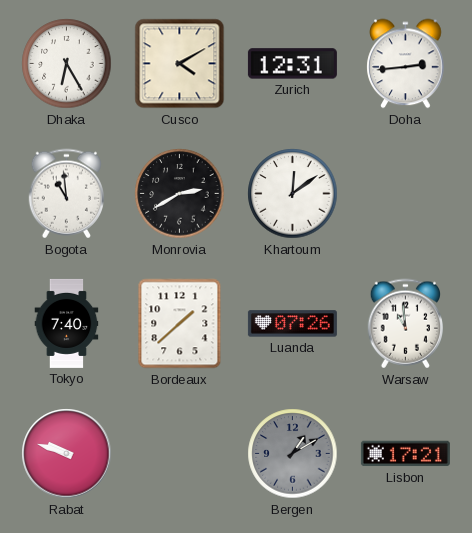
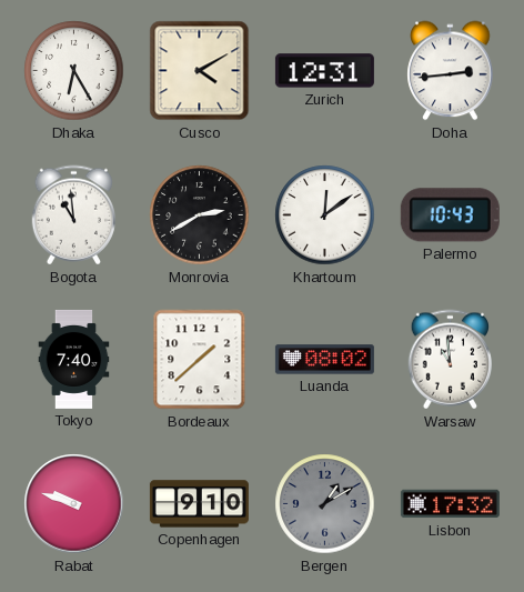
Palermo: none -> 10:43
Luanda: 07:26 -> 08:02
Copenhagen: none -> 9:10
Lisbon: 17:21 -> 17:32
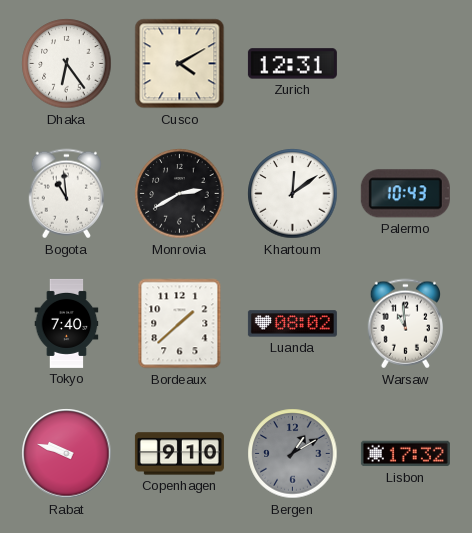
Dhaka: 6:25 -> 6:24
Doha: 2:44 -> none
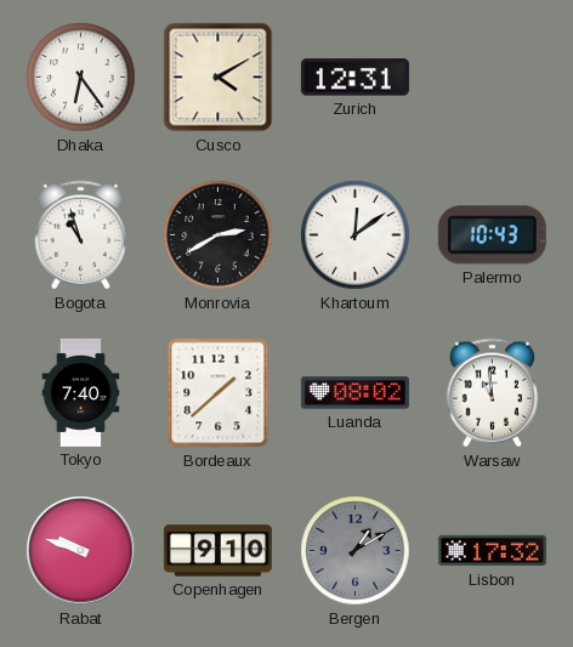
Bogota: 10:59 -> 10:57
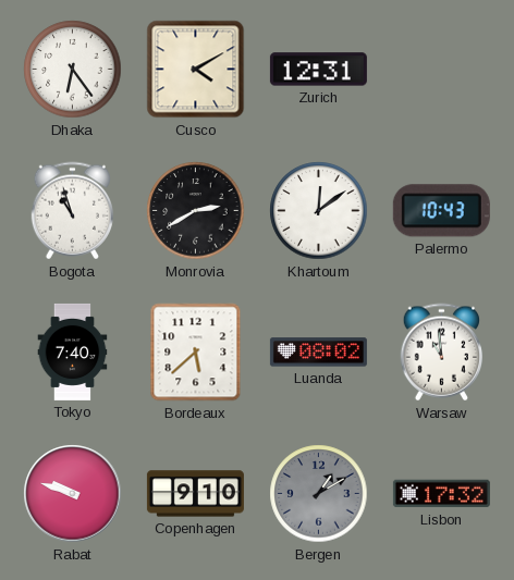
Bordeaux: 1:38 -> 5:38
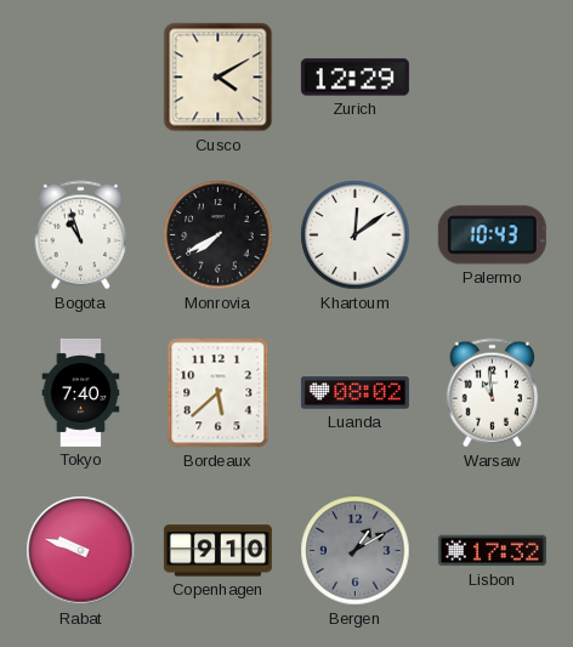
Dhaka: 6:24 -> none
Zurich: 12:31 -> 12:29
Monrovia: 2:40 -> 7:40
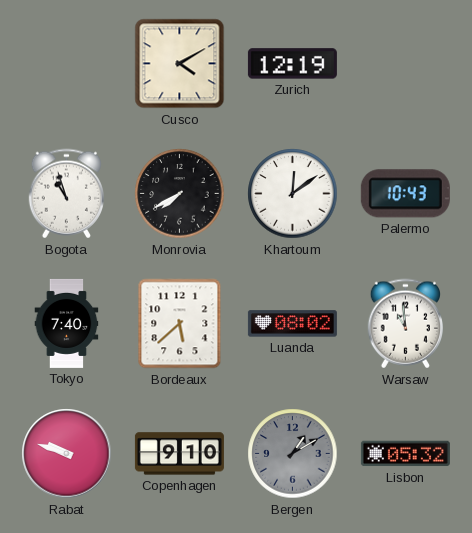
Zurich: 12:29 -> 12:19
Lisbon: 17:32 -> 05:32
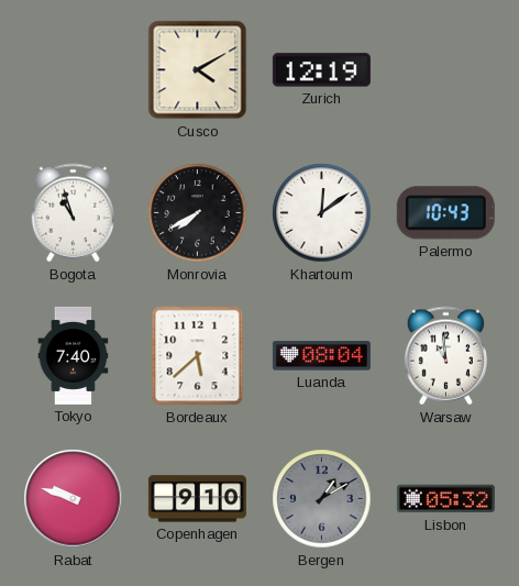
Luanda: 08:02 -> 08:04
